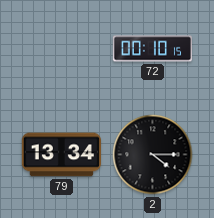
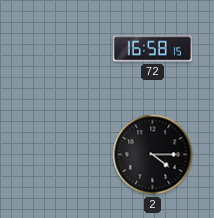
72: 00:10 -> 16:58
79: 13:34 -> none
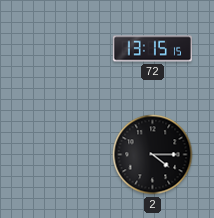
72: 16:58 -> 13:15
